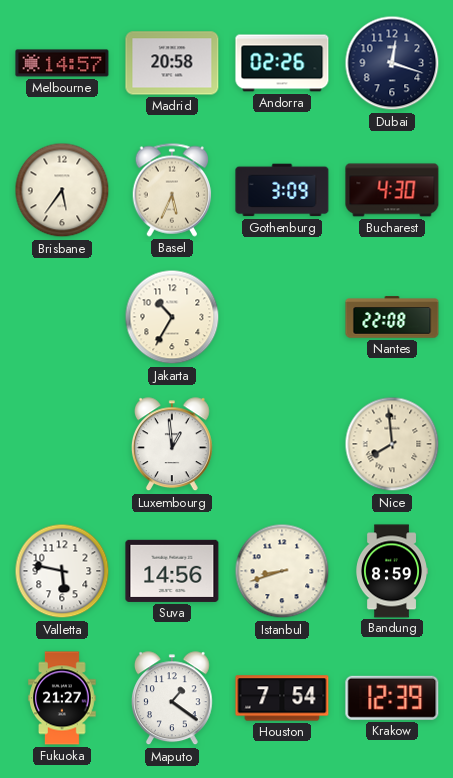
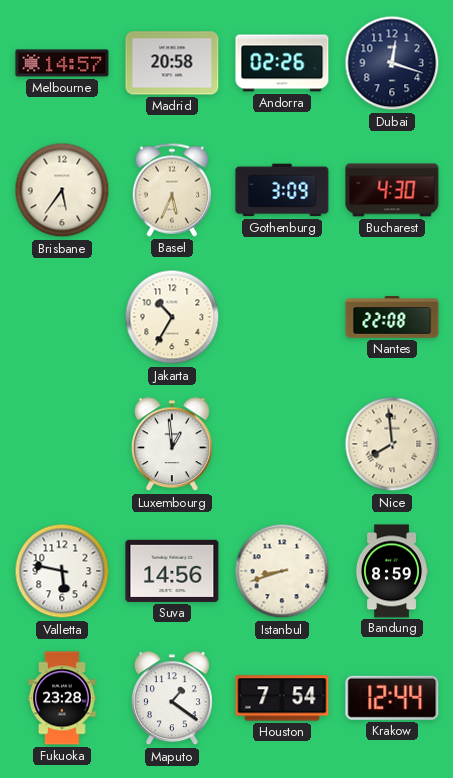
Fukuoka: 21:27 -> 23:28
Krakow: 12:39 -> 12:44
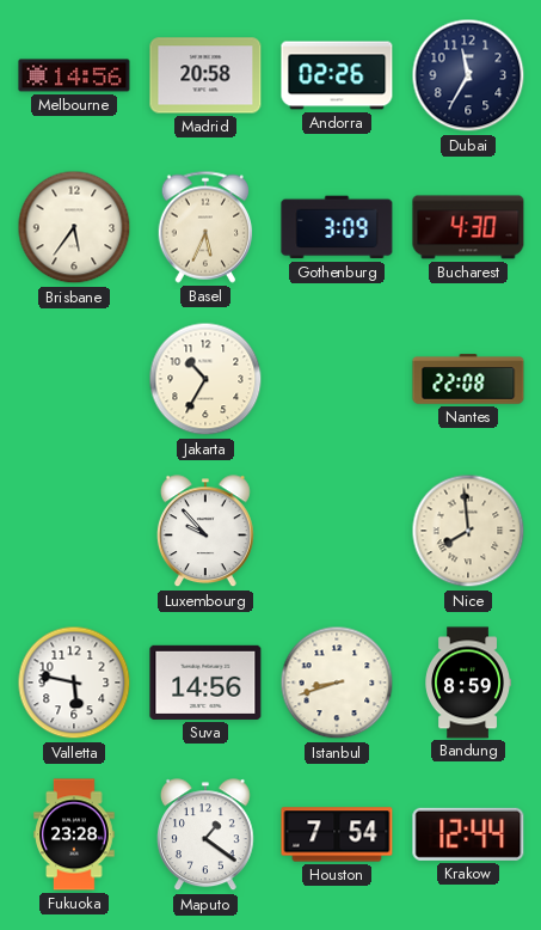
Melbourne: 14:57 -> 14:56
Dubai: 12:18 -> 11:35
Luxembourg: 12:59 -> 9:53
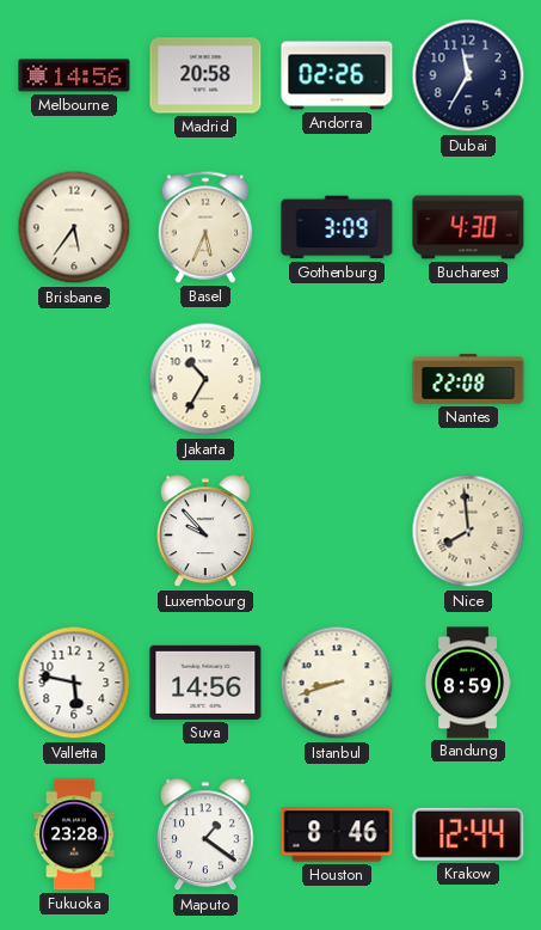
Houston: 7:54 -> 8:46
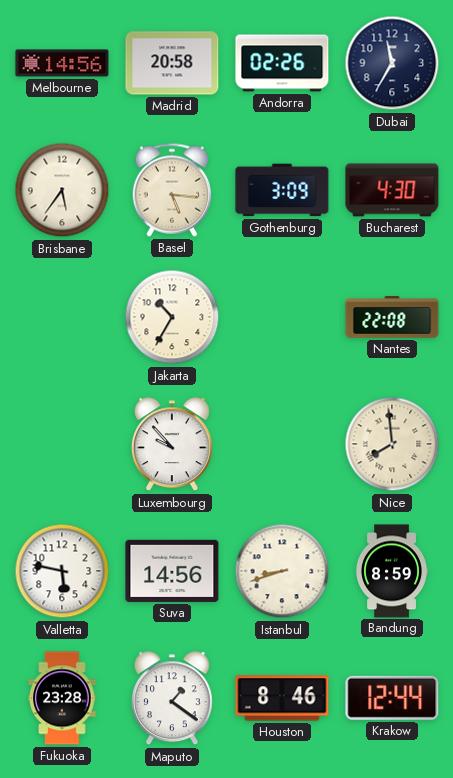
Basel: 5:34 -> 5:16
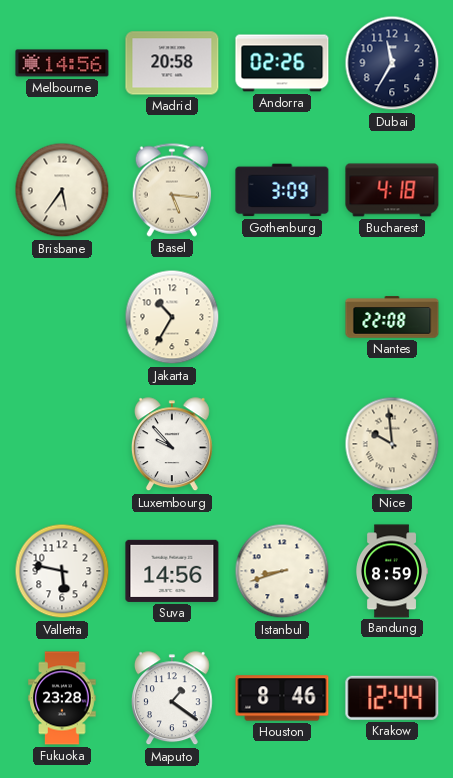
Bucharest: 4:30 -> 4:18
Nice: 7:59 -> 9:59
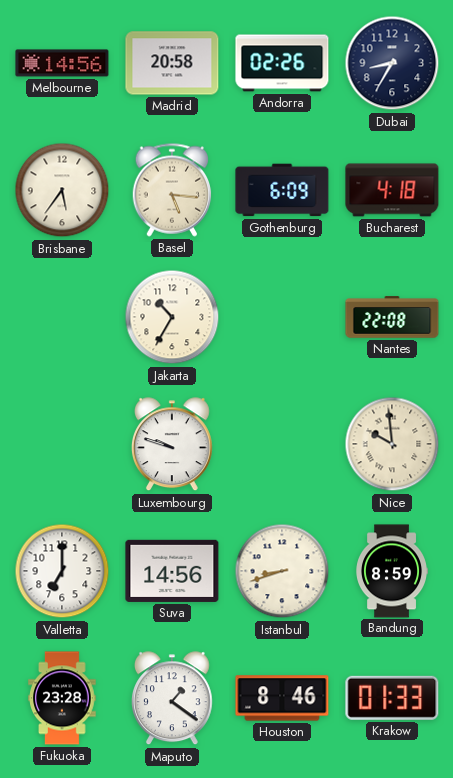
Dubai: 11:35 -> 8:35
Gothenburg: 3:09 -> 6:09
Luxembourg: 9:53 -> 9:48
Valletta: 5:47 -> 7:00
Krakow: 12:44 -> 01:33
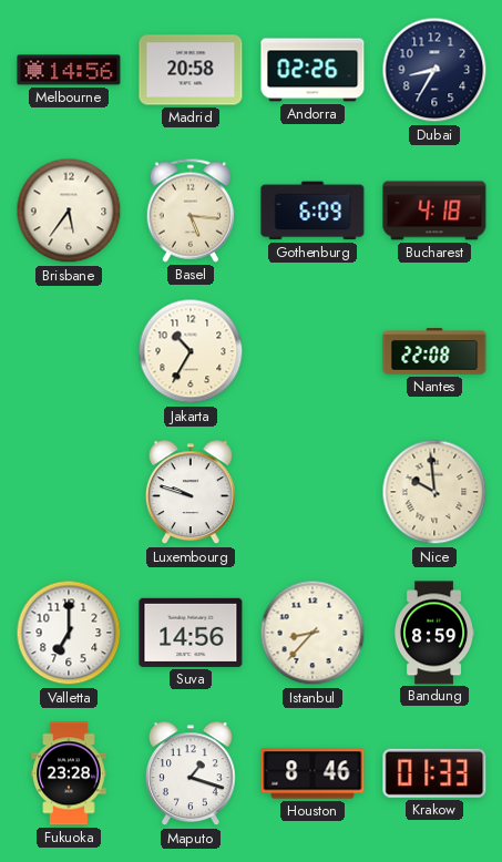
Istanbul: 8:42 -> 8:37
Maputo: 1:21 -> 1:18
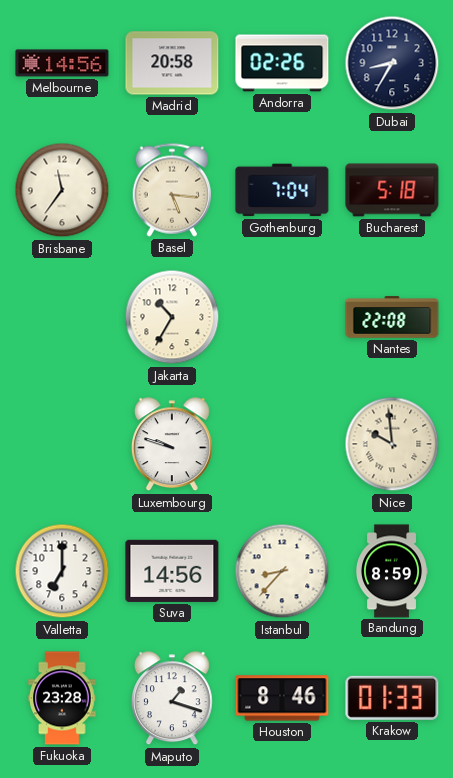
Brisbane: 5:36 -> 11:36
Gothenburg: 6:09 -> 7:04
Bucharest: 4:18 -> 5:18
